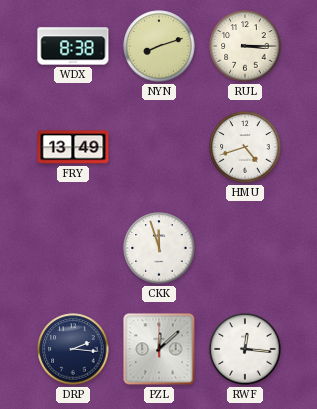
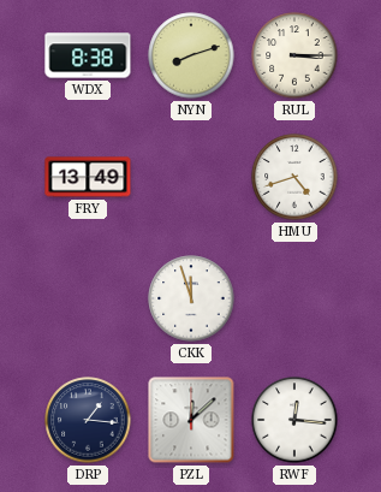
DRP: 2:16 -> 1:16
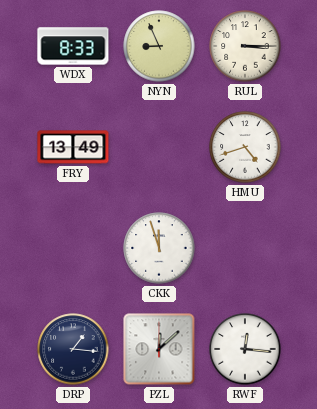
WDX: 8:38 -> 8:33
NYN: 8:12 -> 8:56
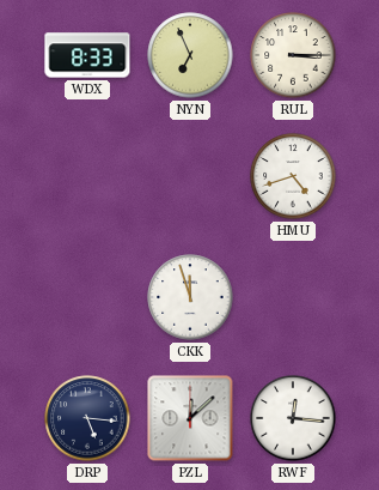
NYN: 8:56 -> 6:56
FRY: 13:49 -> none
DRP: 1:16 -> 5:16
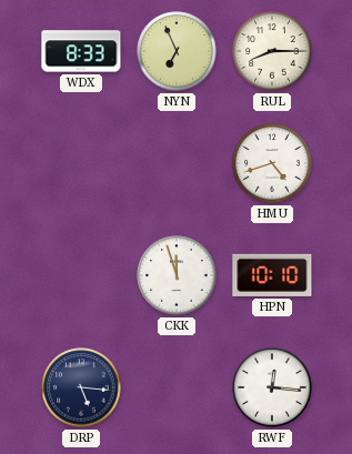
RUL: 3:15 -> 8:15
HPN: none -> 10:10
PZL: 12:08 -> none
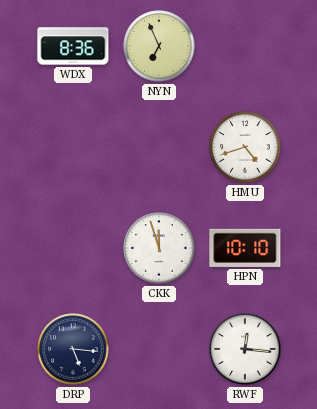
WDX: 8:33 -> 8:36
RUL: 8:15 -> none
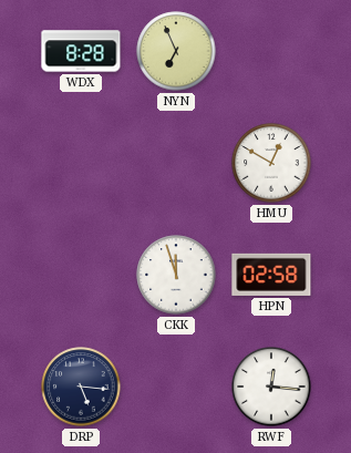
WDX: 8:36 -> 8:28
HMU: 4:42 -> 12:50
HPN: 10:10 -> 02:58
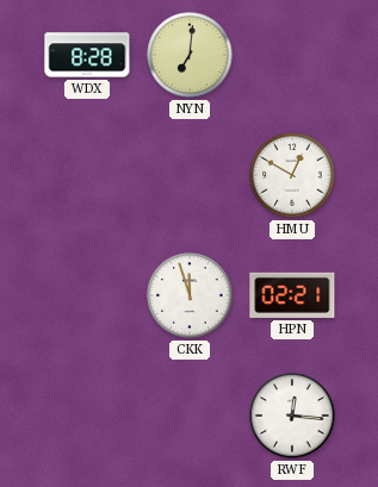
NYN: 6:56 -> 7:01
HPN: 02:58 -> 02:21
DRP: 5:16 -> none
